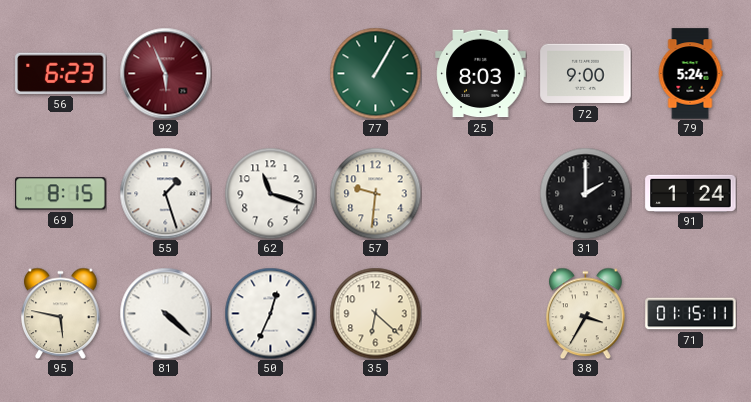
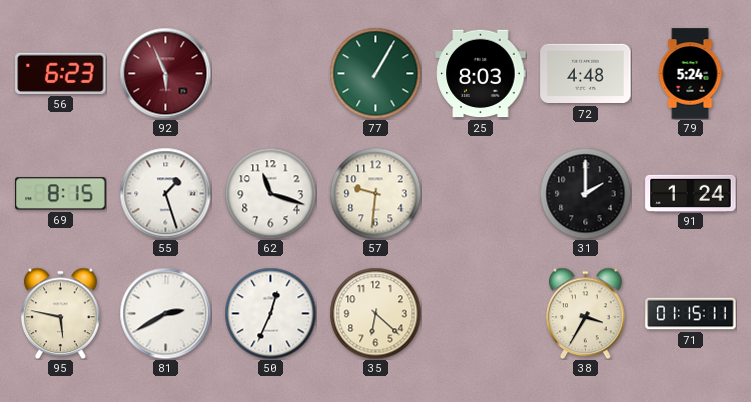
72: 9:00 -> 4:48
81: 4:22 -> 2:40
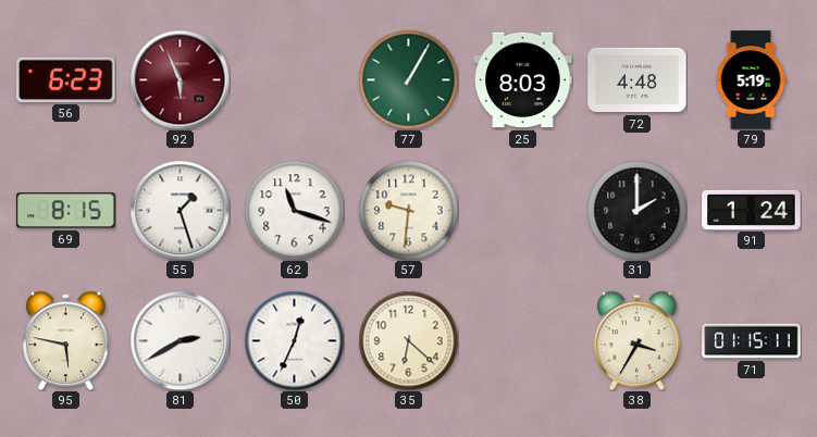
79: 5:24 -> 5:19
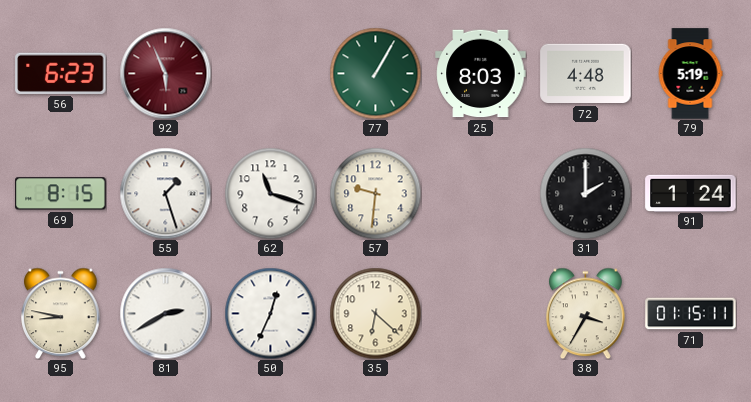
95: 5:47 -> 8:47
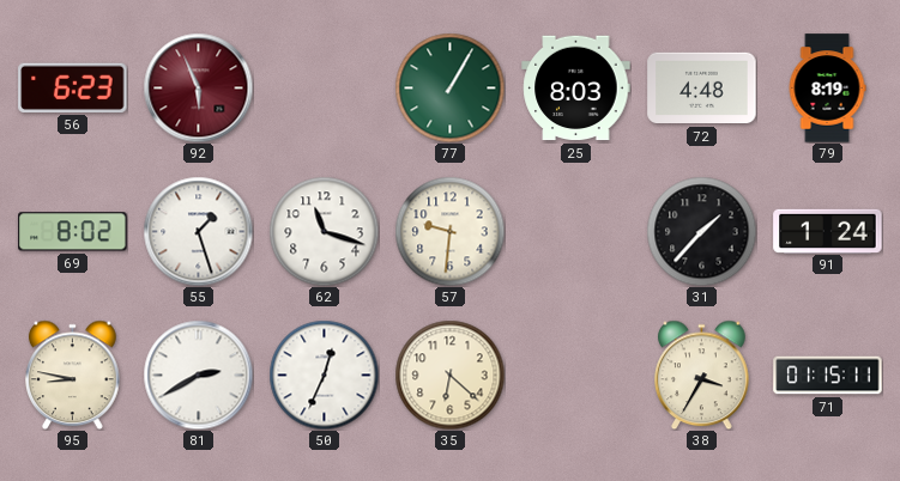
79: 5:19 -> 8:19
69: 8:15 -> 8:02
31: 2:00 -> 1:37
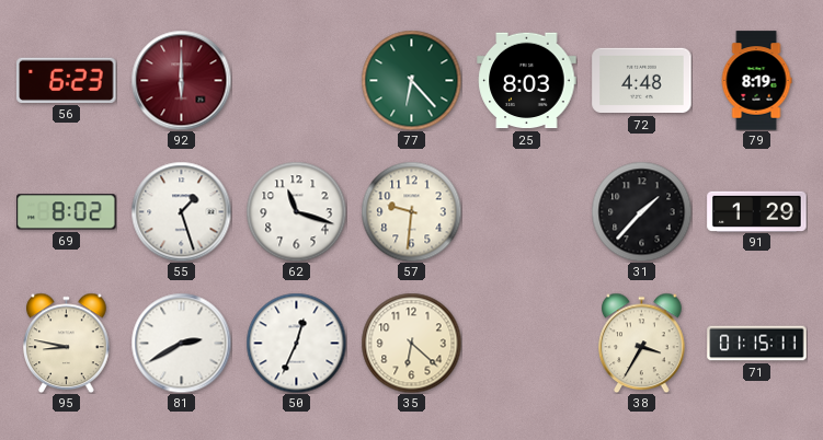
92: 5:56 -> 6:00
77: 1:05 -> 6:23
91: 1:24 -> 1:29
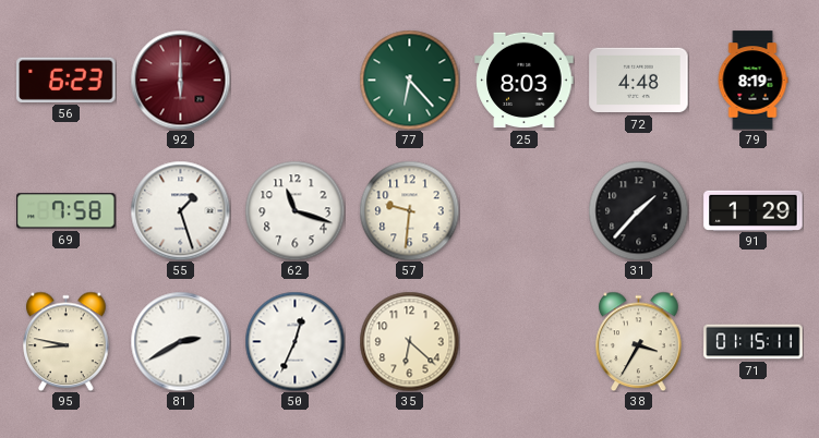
69: 8:02 -> 7:58
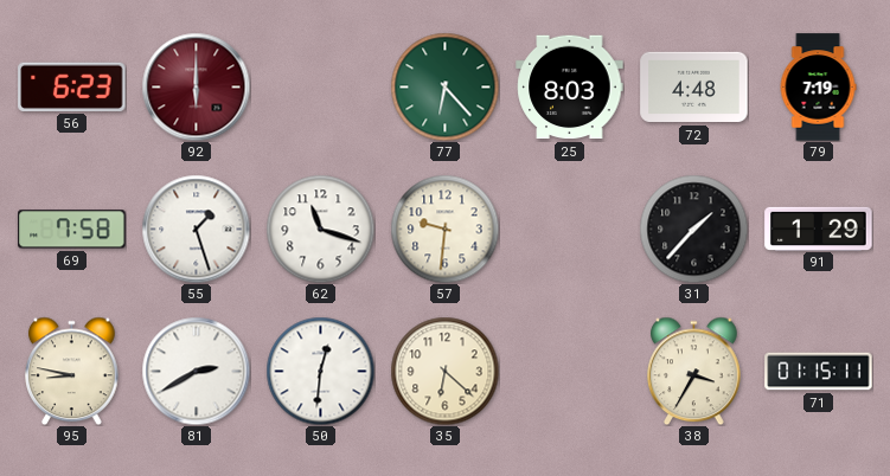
79: 8:19 -> 7:19
50: 12:34 -> 12:31
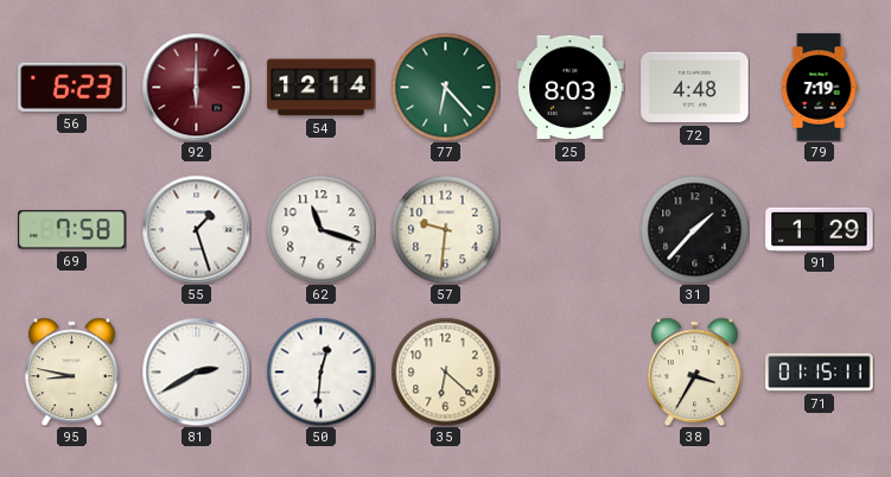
54: none -> 12:14
